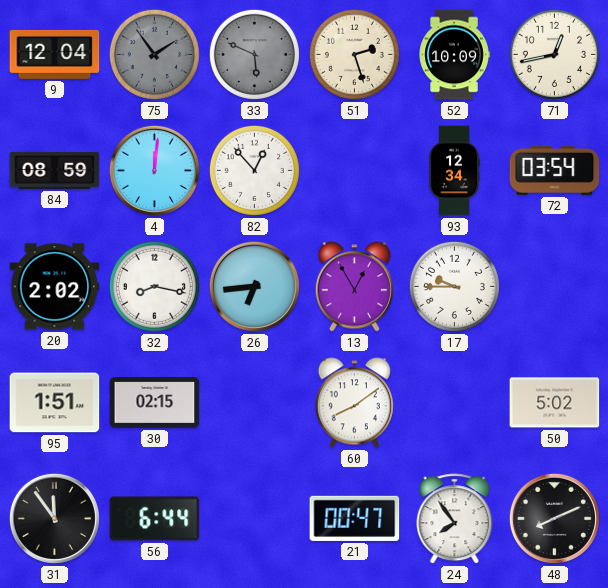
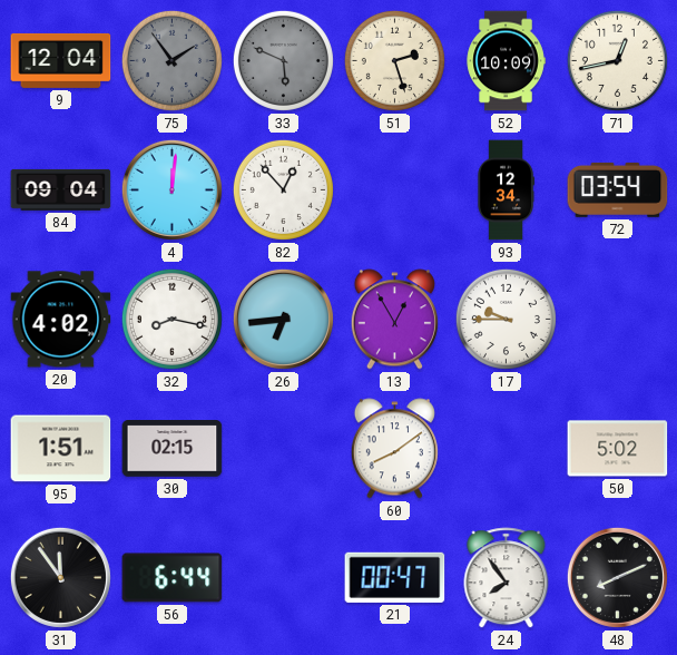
84: 08:59 -> 09:04
20: 2:02 -> 4:02
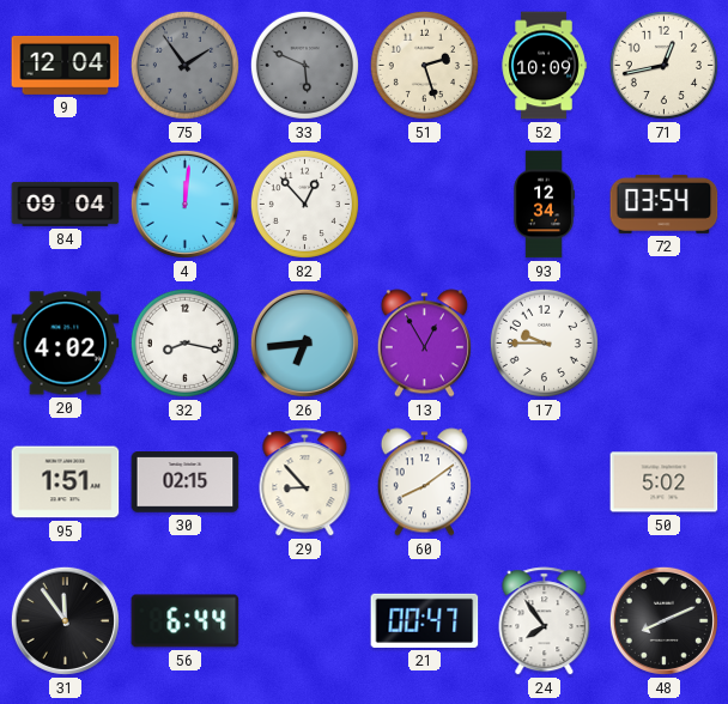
29: none -> 8:53
